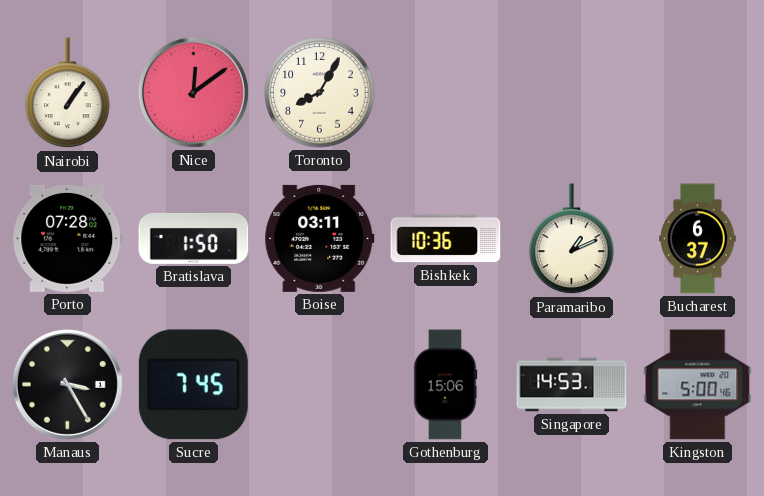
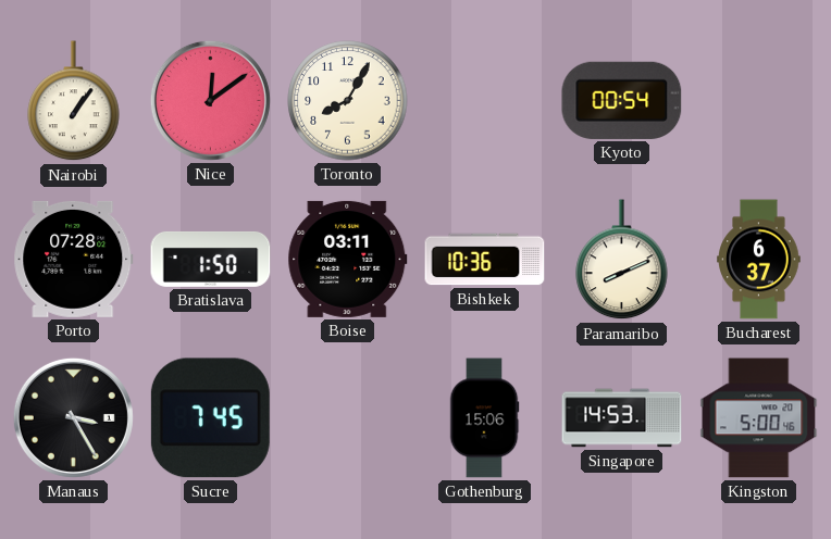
Kyoto: none -> 00:54
Paramaribo: 1:11 -> 8:11
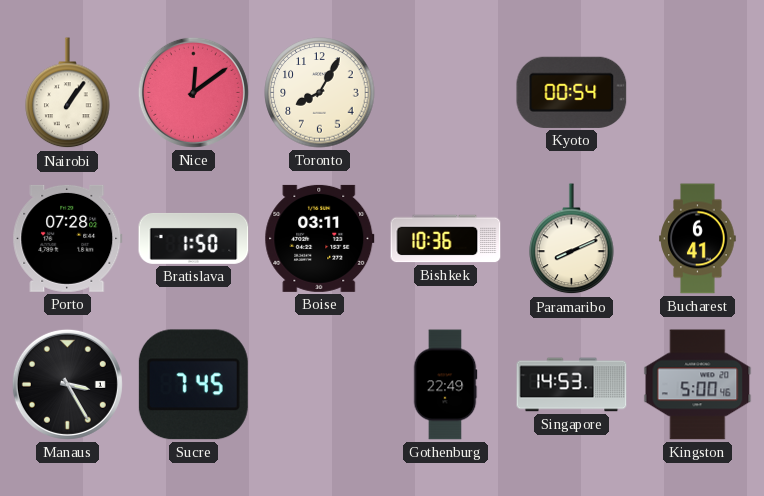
Bucharest: 6:37 -> 6:41
Gothenburg: 15:06 -> 22:49
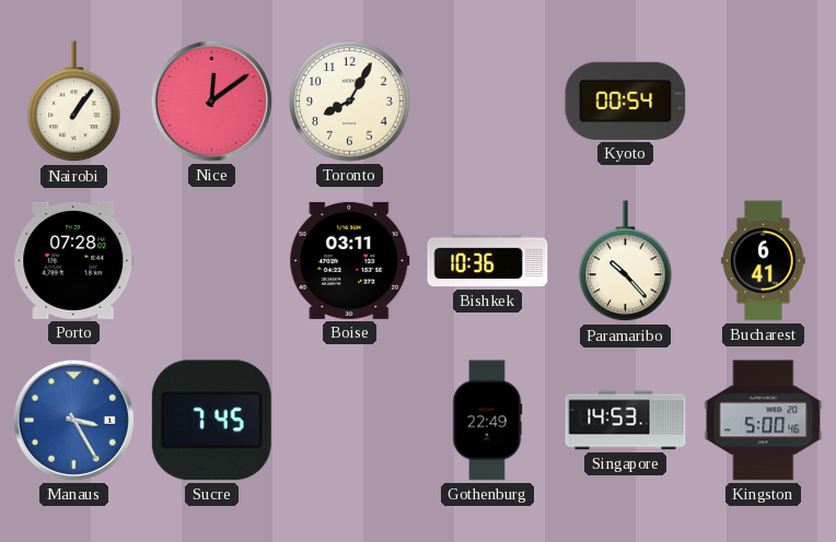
Bratislava: 1:50 -> none
Paramaribo: 8:11 -> 10:23
Manaus dial: black -> blue
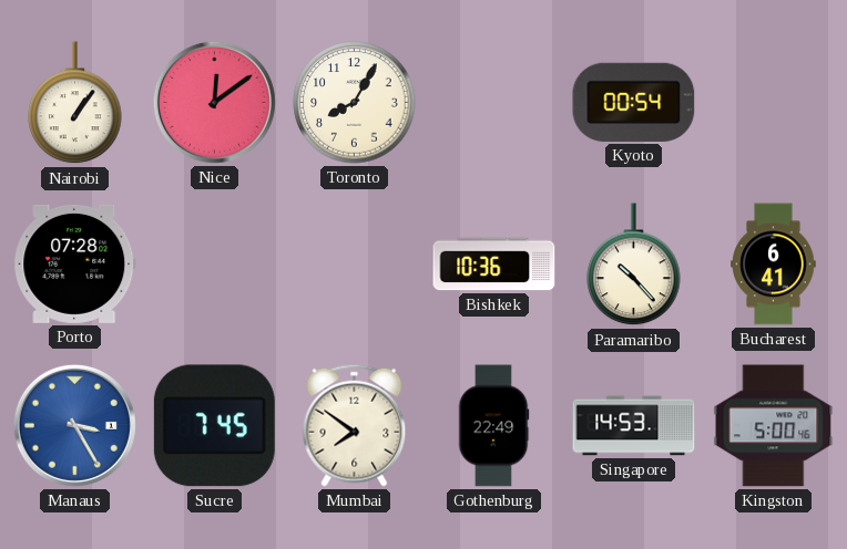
Boise: 03:11 -> none
Mumbai: none -> 7:51
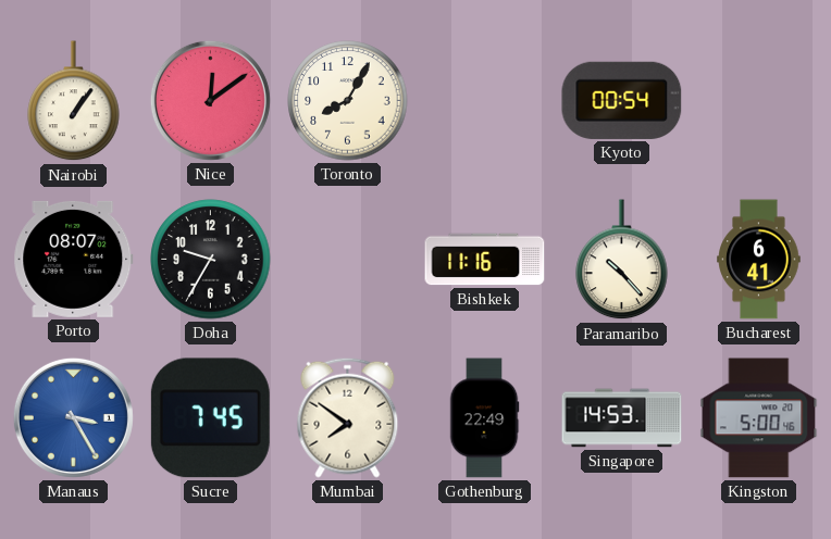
Porto: 07:28 -> 08:07
Doha: none -> 9:35
Bishkek: 10:36 -> 11:16
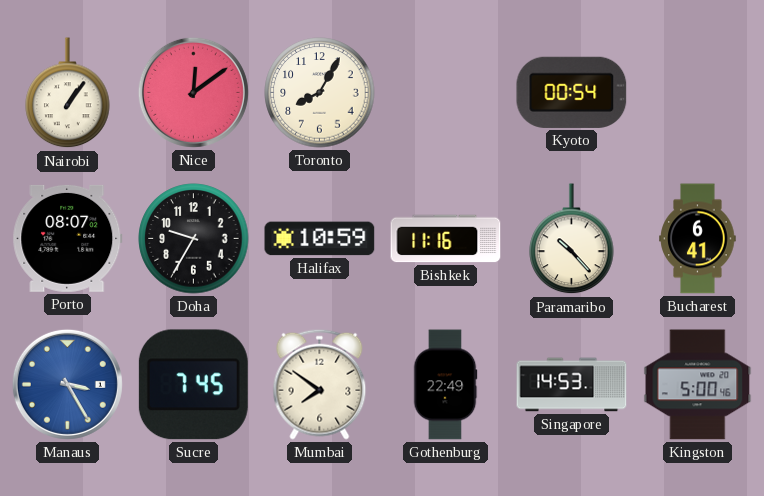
Halifax: none -> 10:59
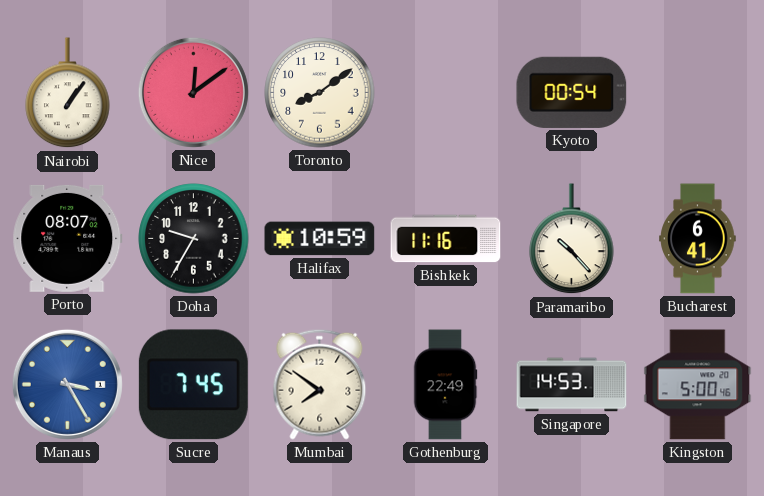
Toronto: 8:05 -> 8:09
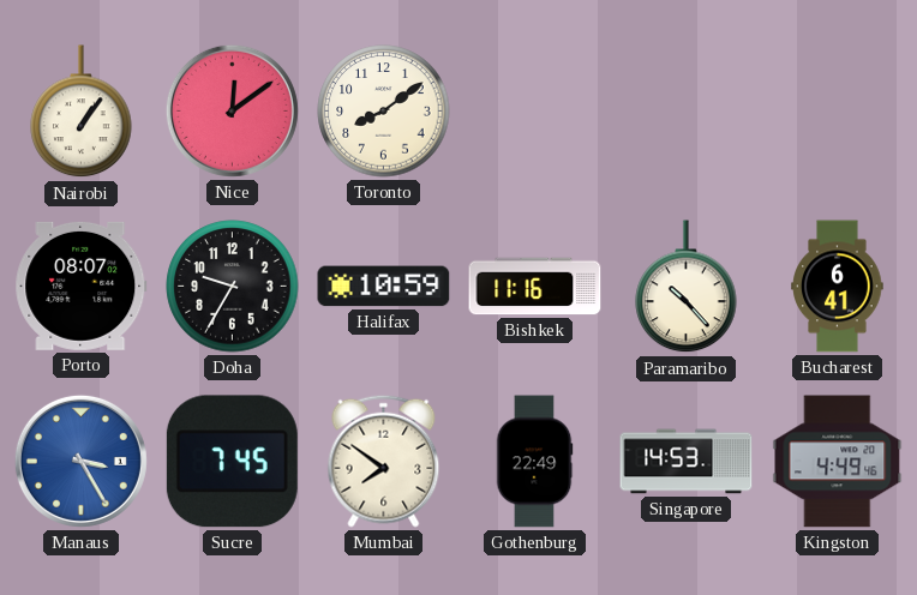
Kyoto: 00:54 -> none
Kingston: 5:00 -> 4:49
